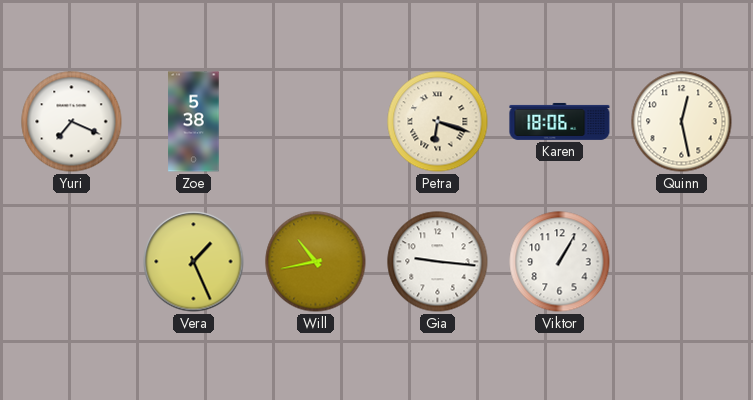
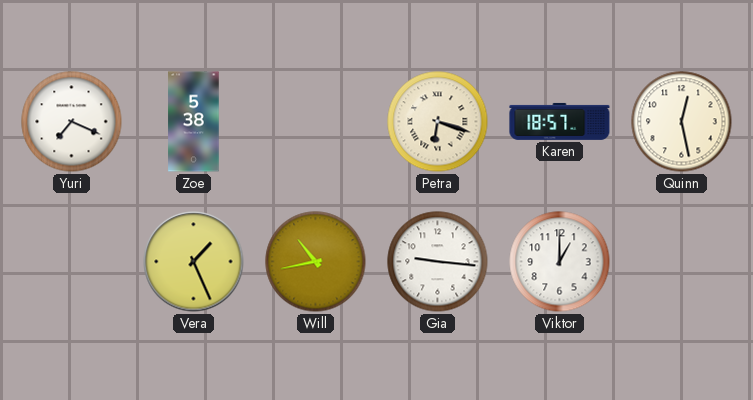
Karen: 18:06 -> 18:57
Viktor: 1:05 -> 1:00
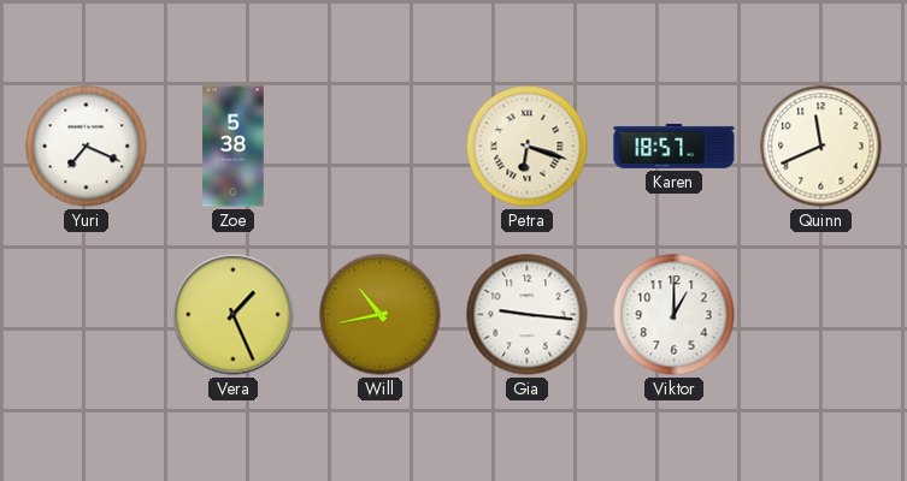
Quinn: 12:28 -> 11:41
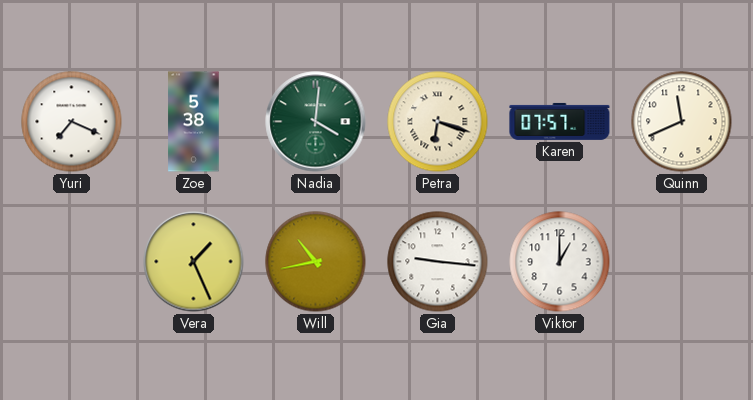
Nadia: none -> 4:01
Karen: 18:57 -> 07:57
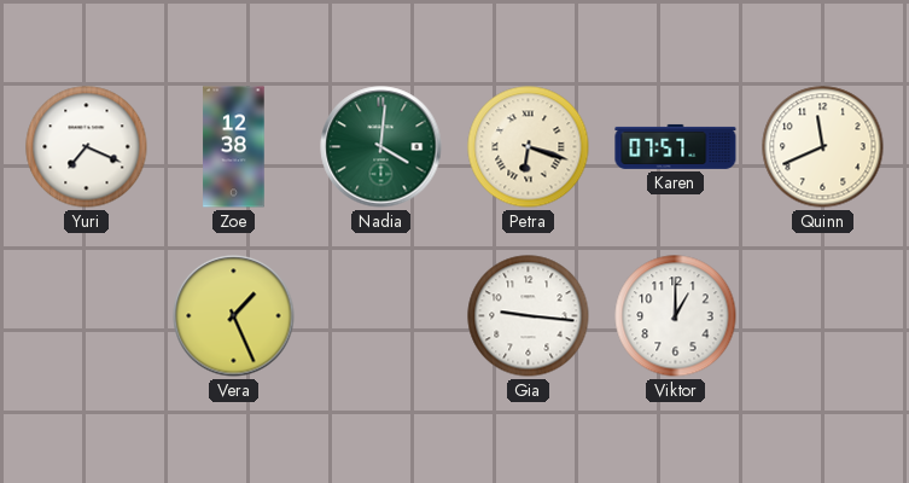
Zoe: 5:38 -> 12:38
Will: 10:43 -> none
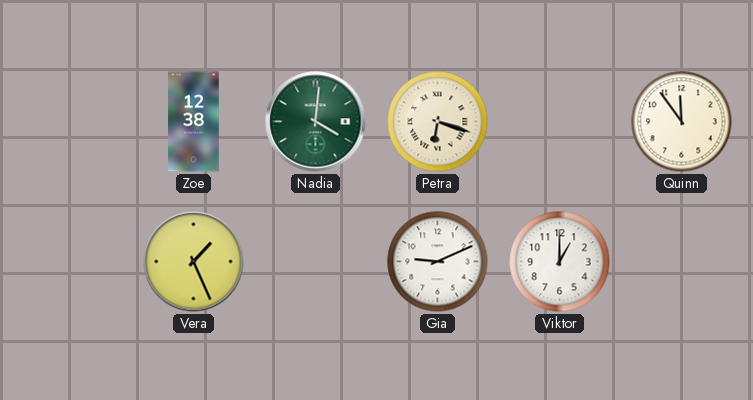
Yuri: 7:19 -> none
Karen: 07:57 -> none
Quinn: 11:41 -> 11:54
Gia: 9:16 -> 9:11
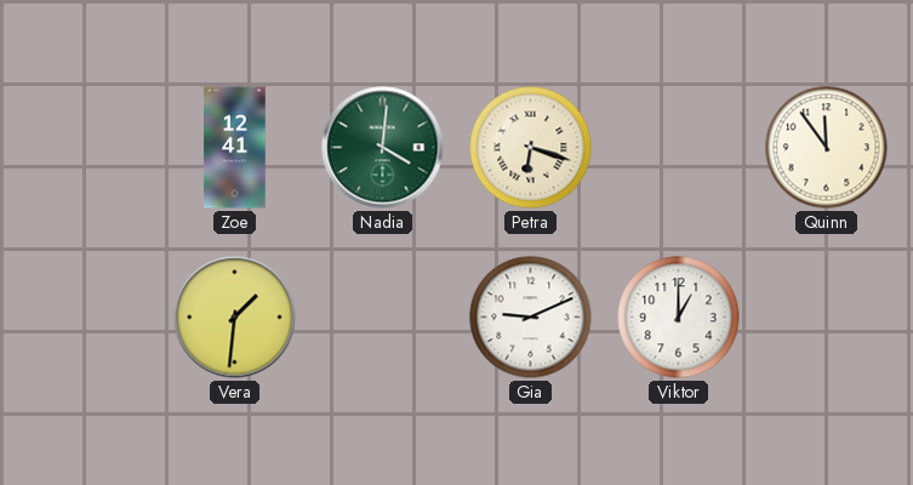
Zoe: 12:38 -> 12:41
Vera: 1:26 -> 1:31
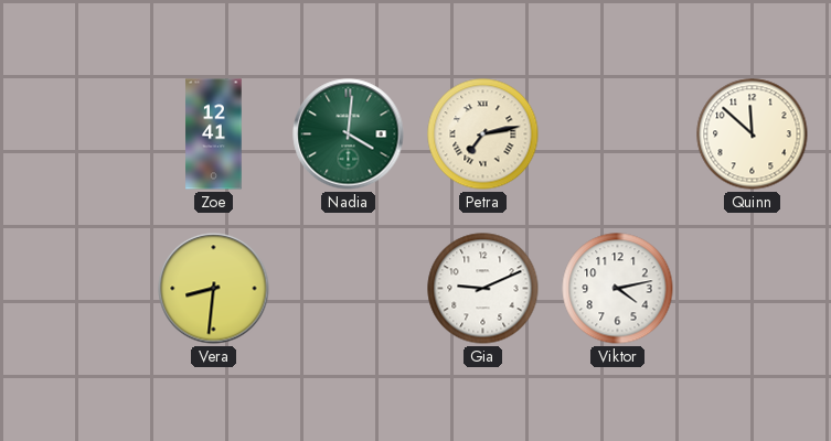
Petra: 6:18 -> 7:13
Quinn: 11:54 -> 11:52
Vera: 1:31 -> 8:31
Viktor: 1:00 -> 4:13
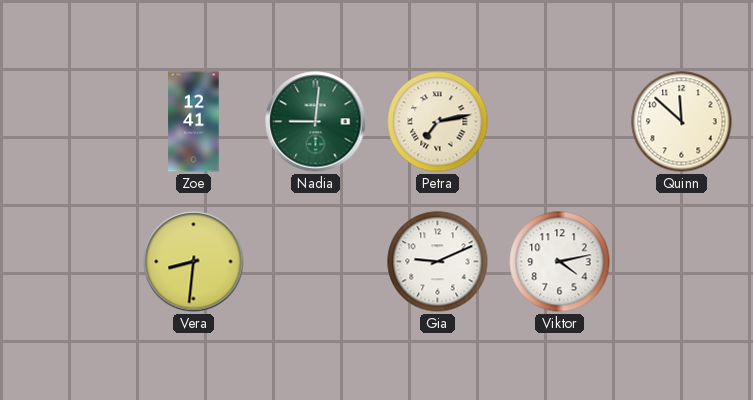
Nadia: 4:01 -> 9:01
